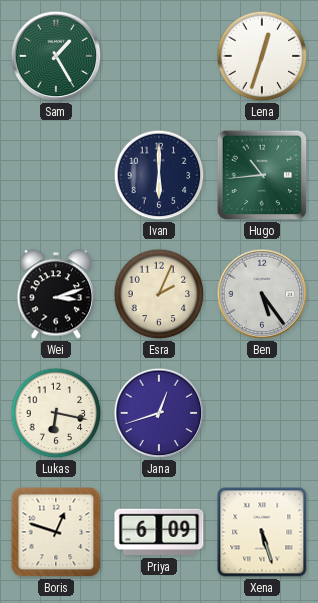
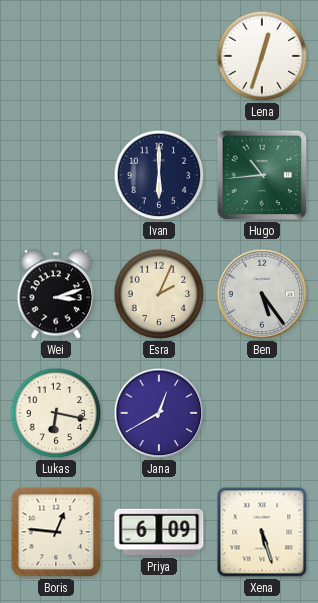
Sam: 1:25 -> none
Jana: 12:42 -> 12:40
Boris: 12:48 -> 12:46
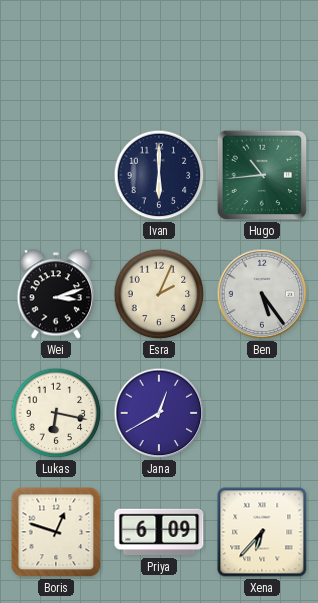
Lena: 12:33 -> none
Boris: 12:46 -> 12:48
Xena: 5:27 -> 6:37
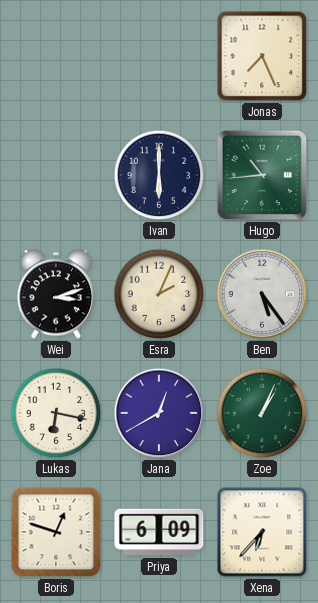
Jonas: none -> 7:26
Zoe: none -> 1:04
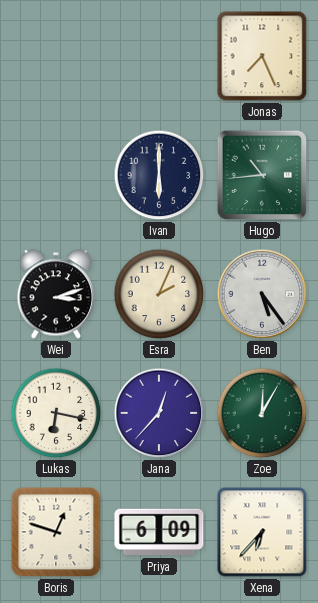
Jana: 12:40 -> 12:37
Zoe: 1:04 -> 12:05
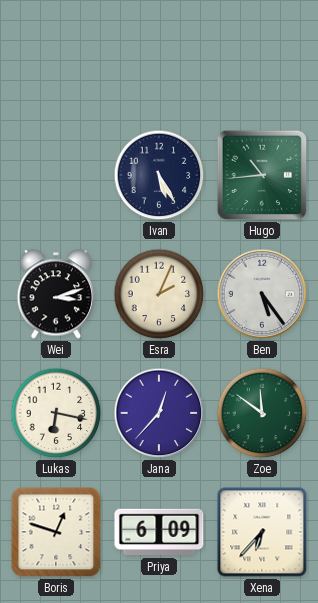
Jonas: 7:26 -> none
Ivan: 6:00 -> 5:25
Zoe: 12:05 -> 11:51
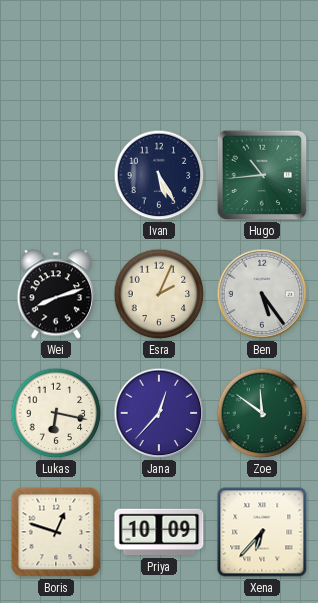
Wei: 3:12 -> 8:12
Priya: 6:09 -> 10:09
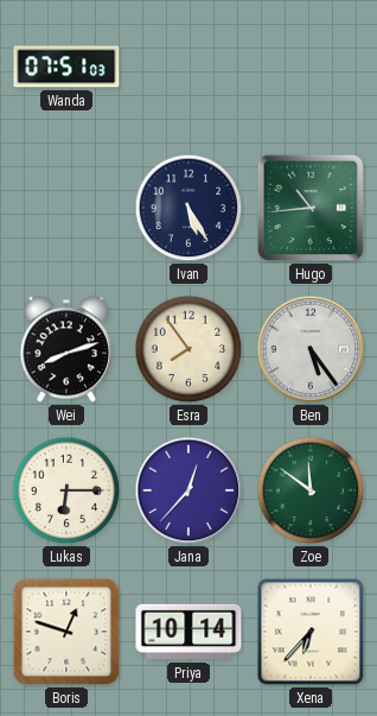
Wanda: none -> 07:51
Esra: 2:04 -> 7:54
Lukas: 6:17 -> 6:15
Priya: 10:09 -> 10:14
